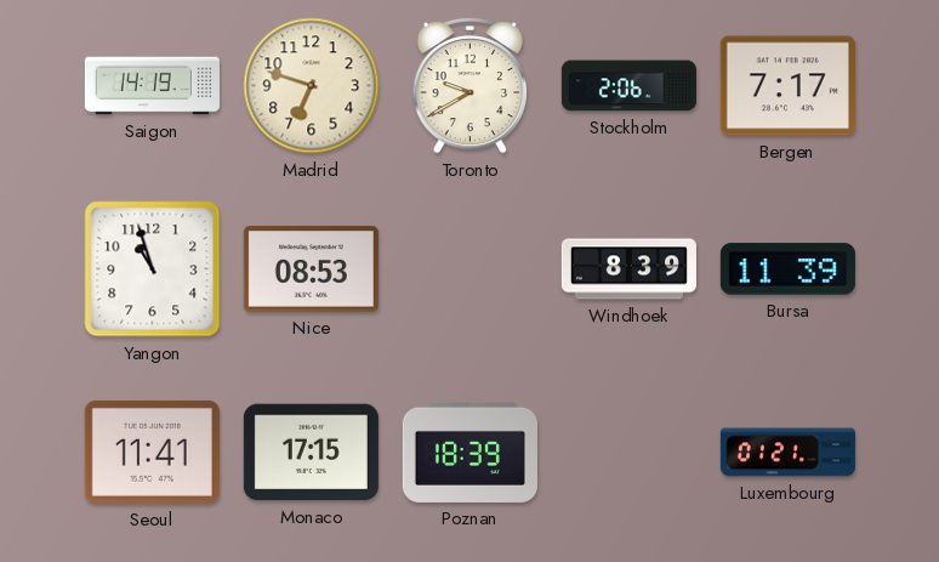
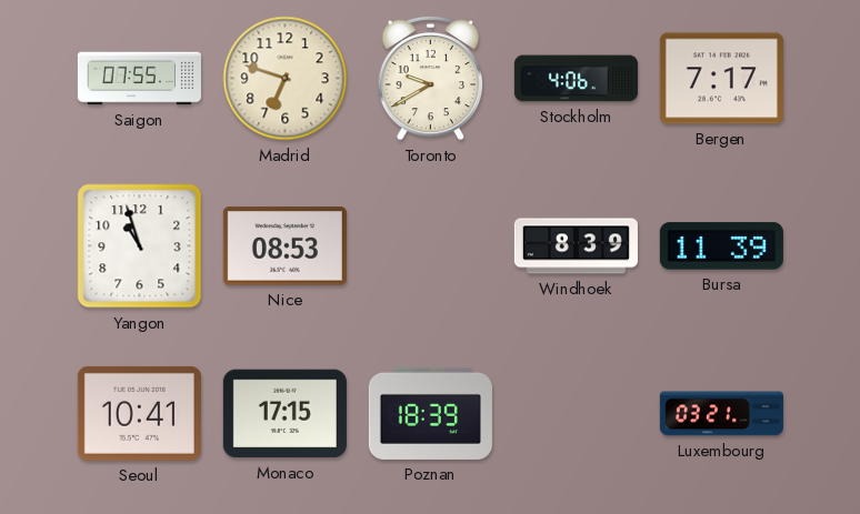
Saigon: 14:19 -> 07:55
Stockholm: 2:06 -> 4:06
Seoul: 11:41 -> 10:41
Luxembourg: 01:21 -> 03:21
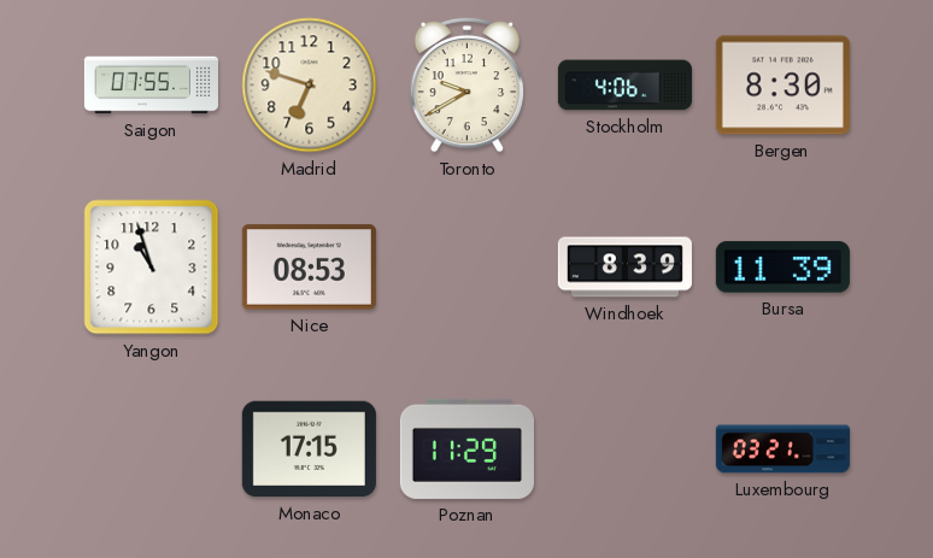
Bergen: 7:17 -> 8:30
Seoul: 10:41 -> none
Poznan: 18:39 -> 11:29
